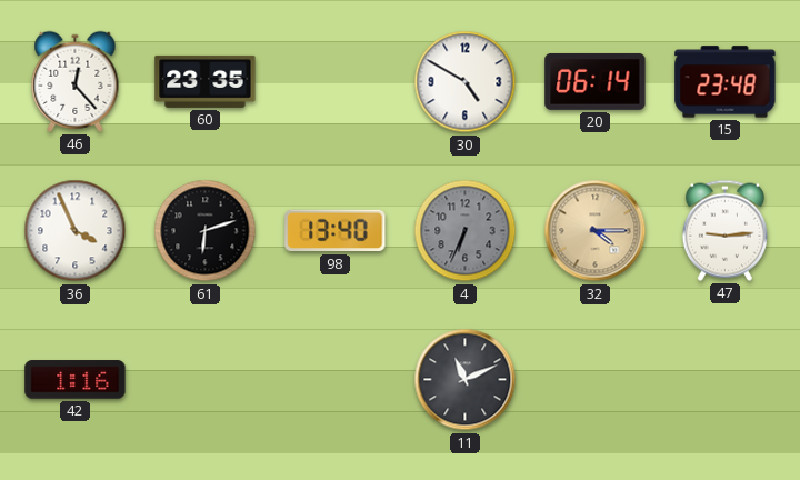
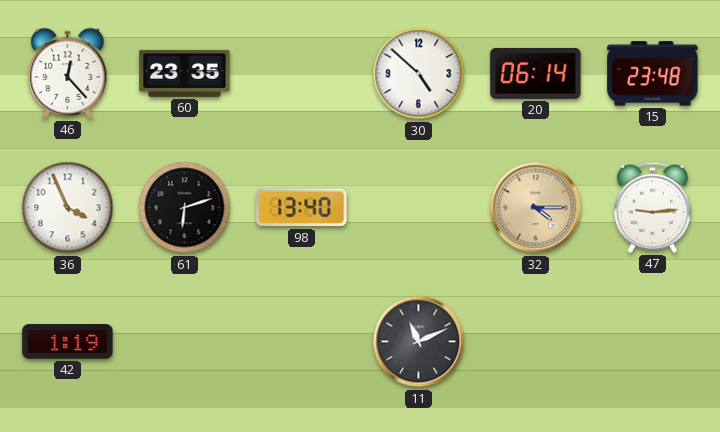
30: 4:50 -> 4:52
4: 6:34 -> none
42: 1:16 -> 1:19
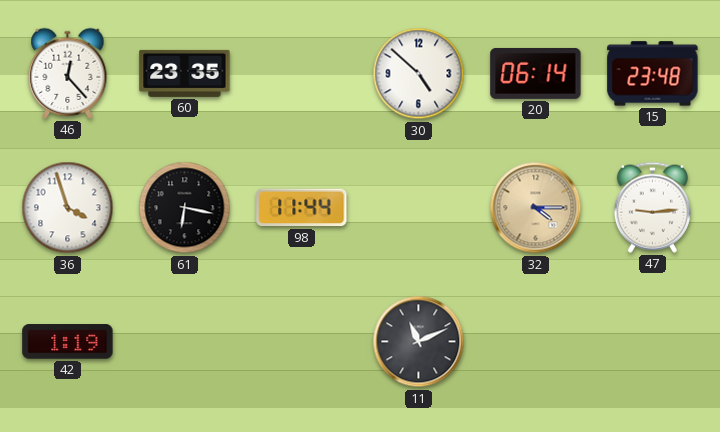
36: 3:56 -> 3:57
61: 6:12 -> 6:17
98: 13:40 -> 11:44
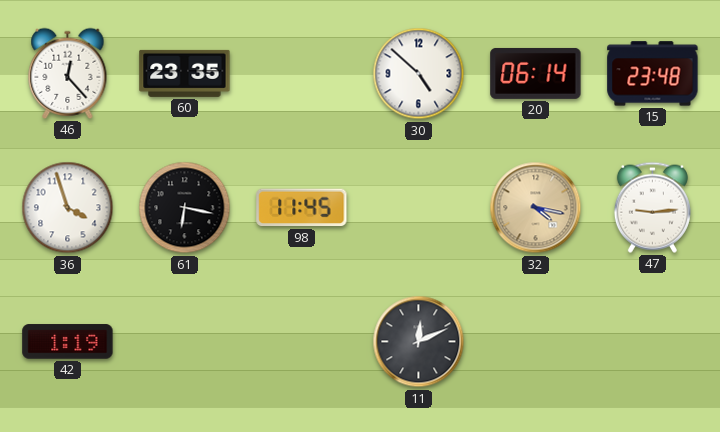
98: 11:44 -> 11:45
32: 4:15 -> 4:17
11: 11:11 -> 12:11
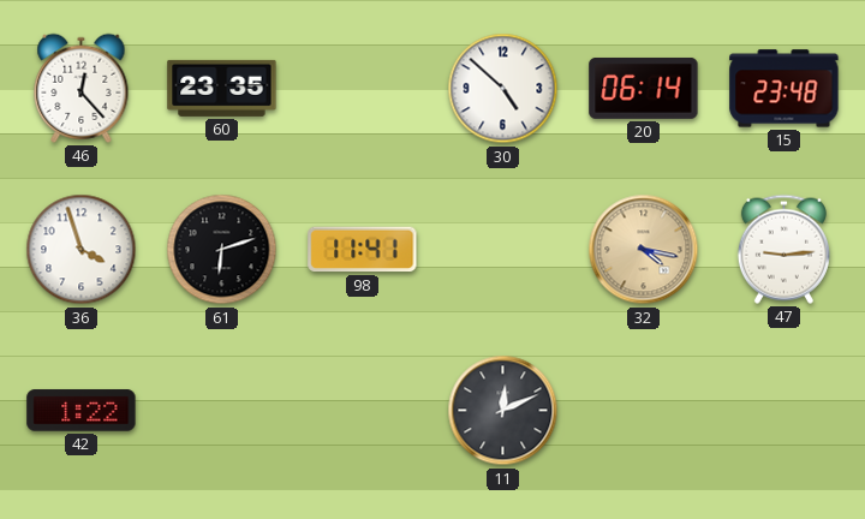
61: 6:17 -> 6:12
98: 11:45 -> 11:41
42: 1:19 -> 1:22
